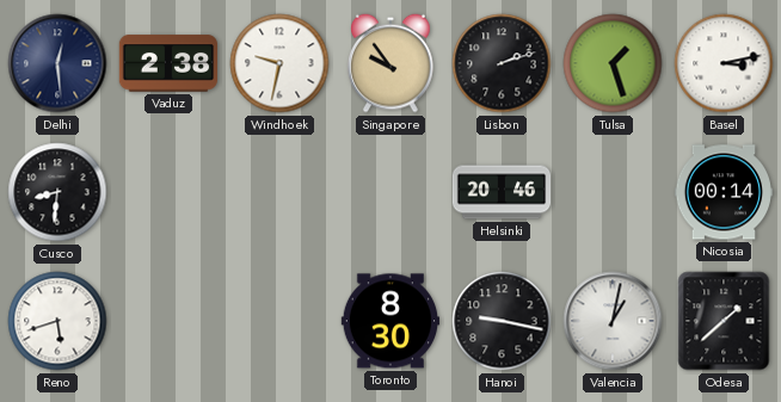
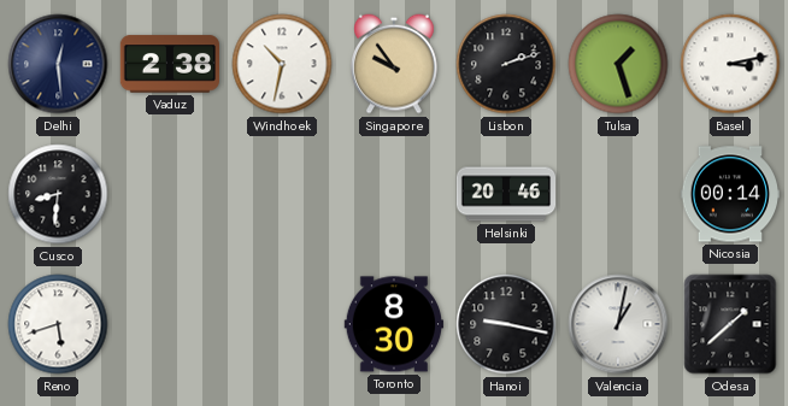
Windhoek: 9:32 -> 10:32
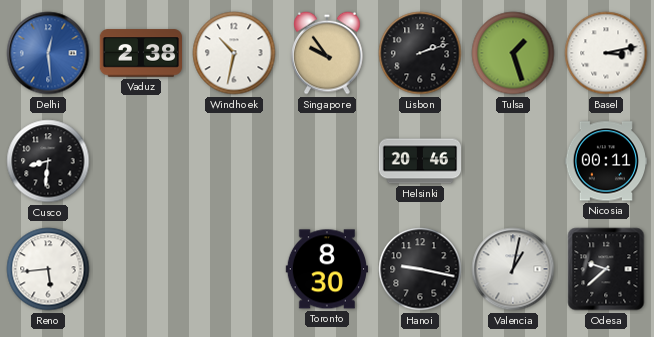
Delhi dial: navy -> blue
Nicosia: 00:14 -> 00:11
Reno: 5:42 -> 5:44
Odesa: 1:38 -> 9:38
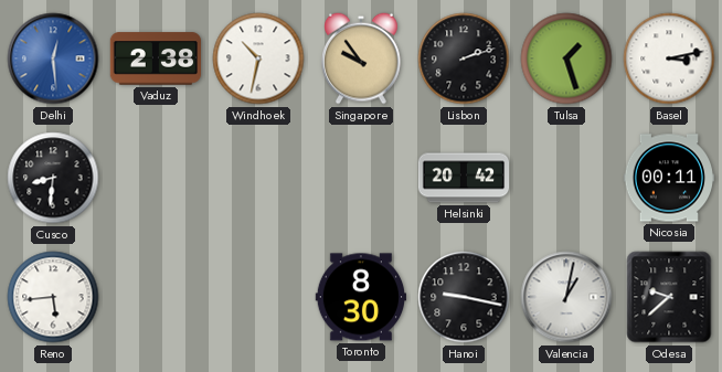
Helsinki: 20:46 -> 20:42
